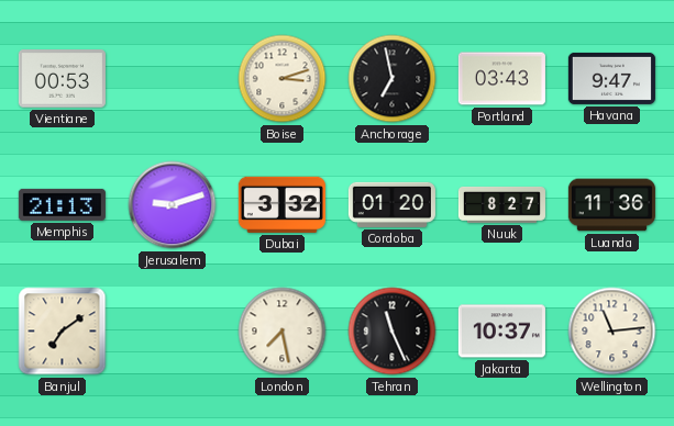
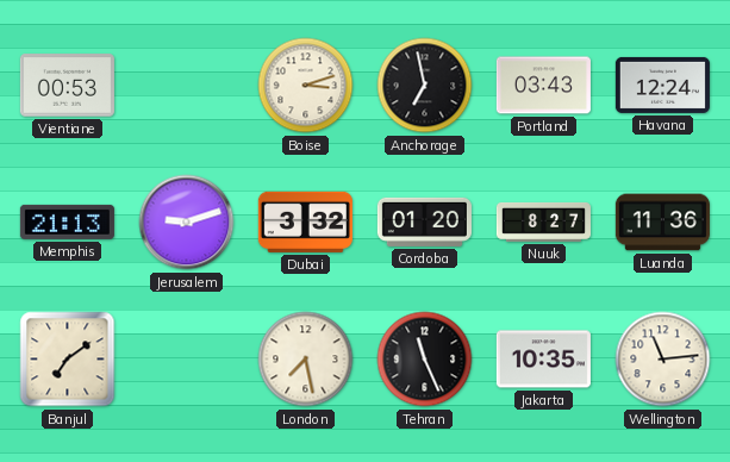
Havana: 9:47 -> 12:24
Jakarta: 10:37 -> 10:35
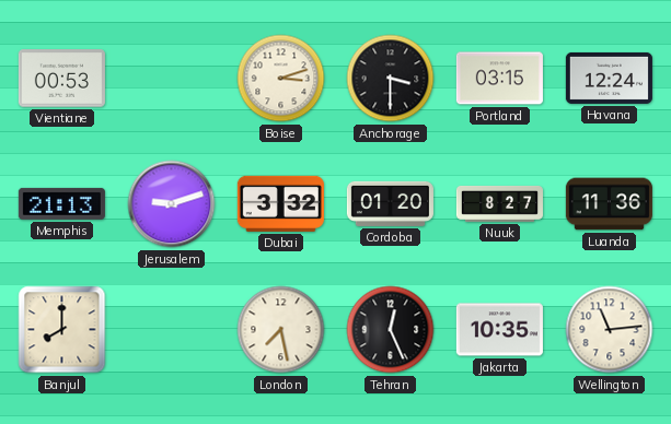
Anchorage: 6:58 -> 3:30
Portland: 03:43 -> 03:15
Banjul: 7:09 -> 8:00
Tehran: 11:26 -> 12:26
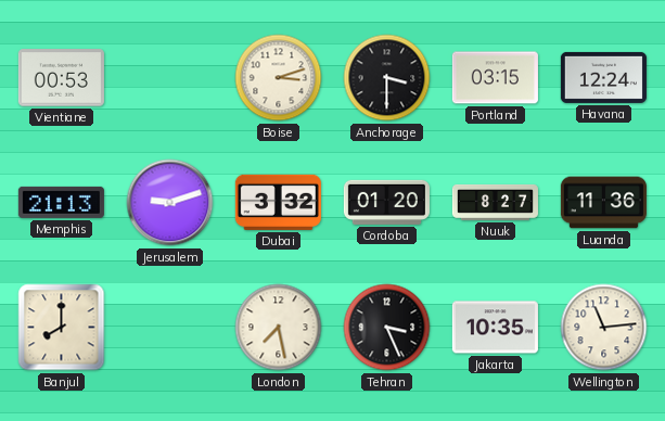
Tehran: 12:26 -> 3:26
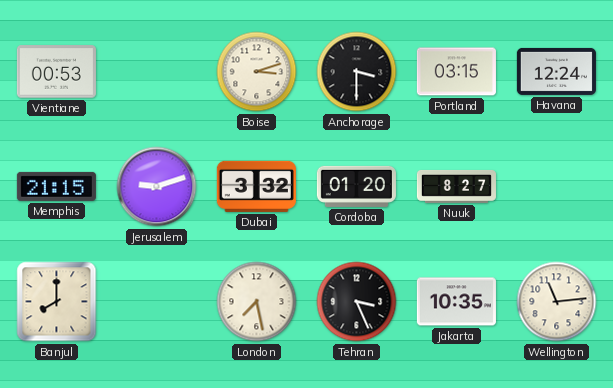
Memphis: 21:13 -> 21:15
Luanda: 11:36 -> none
